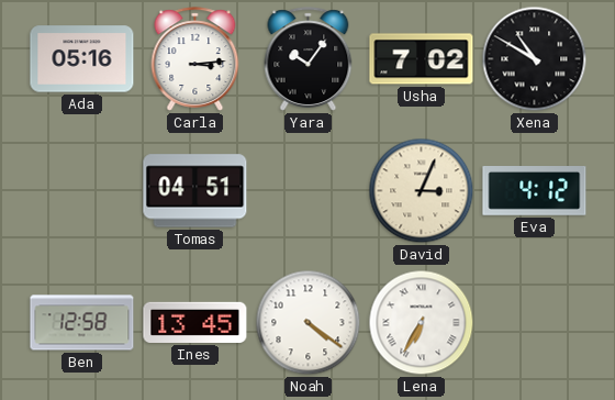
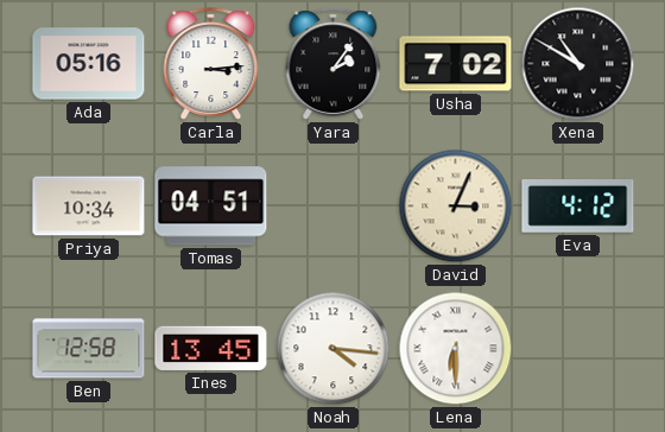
Yara: 10:06 -> 2:06
Priya: none -> 10:34
Noah: 4:21 -> 4:16
Lena: 6:35 -> 6:30
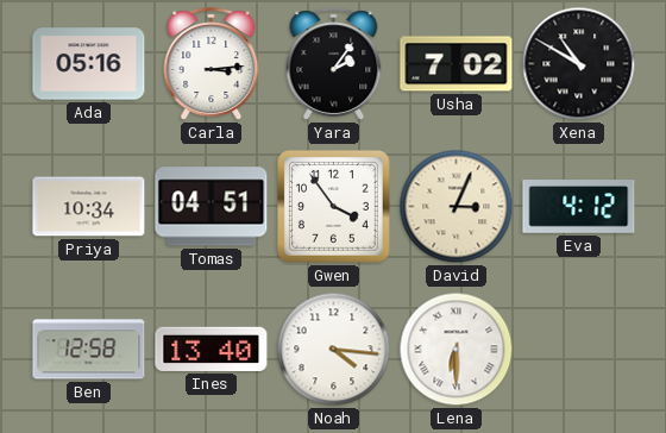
Gwen: none -> 3:54
Ines: 13:45 -> 13:40
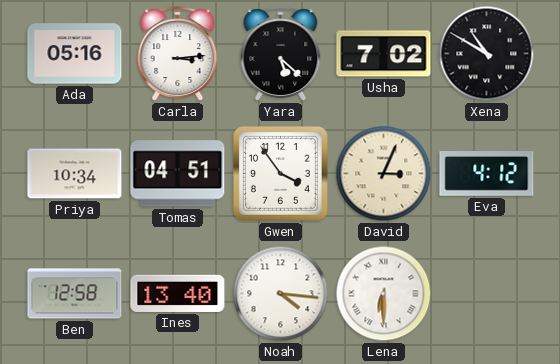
Yara: 2:06 -> 5:22
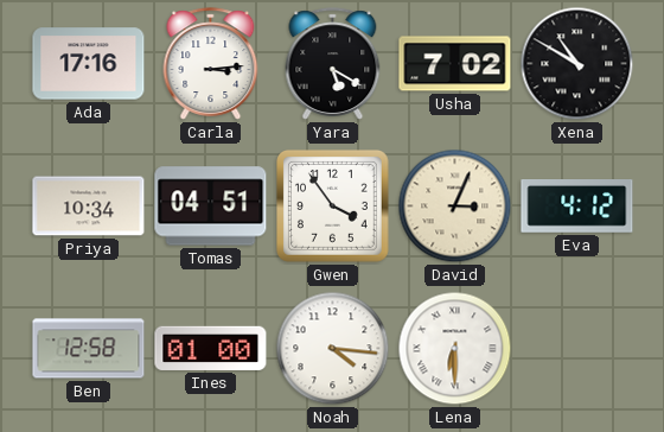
Ada: 05:16 -> 17:16
Yara: 5:22 -> 5:20
Ines: 13:40 -> 01:00
